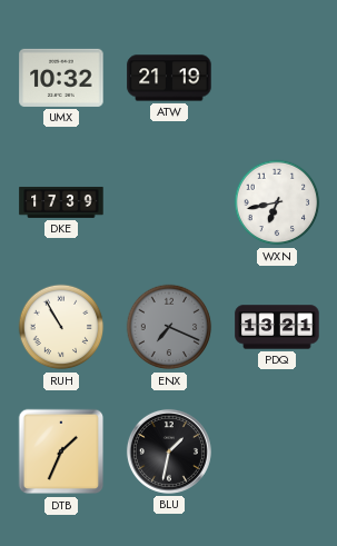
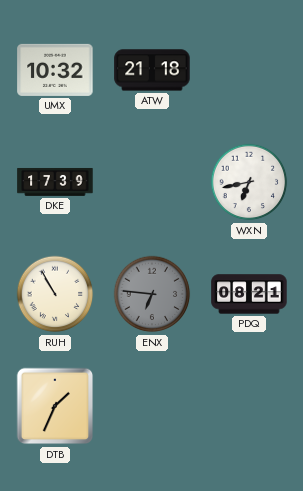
ATW: 21:19 -> 21:18
ENX: 7:19 -> 6:46
PDQ: 13:21 -> 08:21
BLU: 1:32 -> none
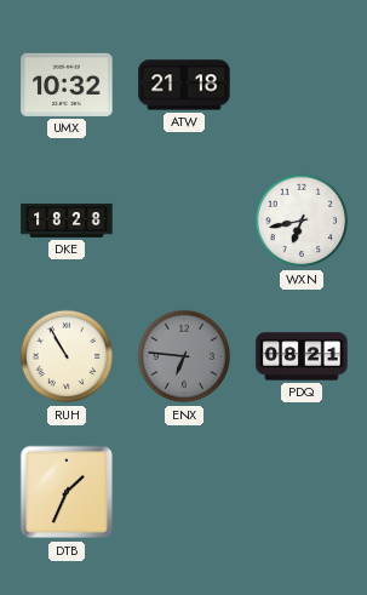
DKE: 17:39 -> 18:28
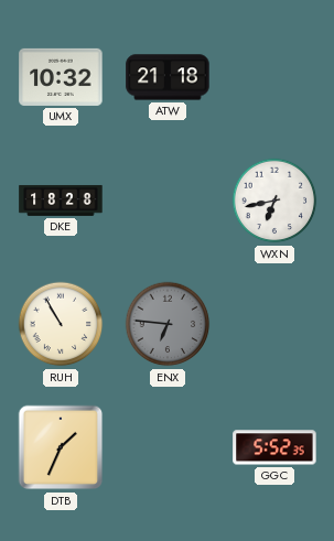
PDQ: 08:21 -> none
GGC: none -> 5:52
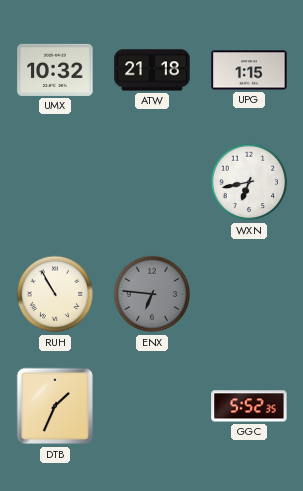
UPG: none -> 1:15
DKE: 18:28 -> none
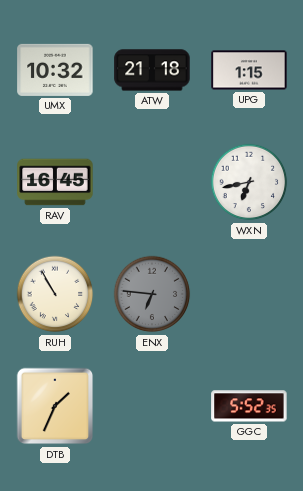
RAV: none -> 16:45
